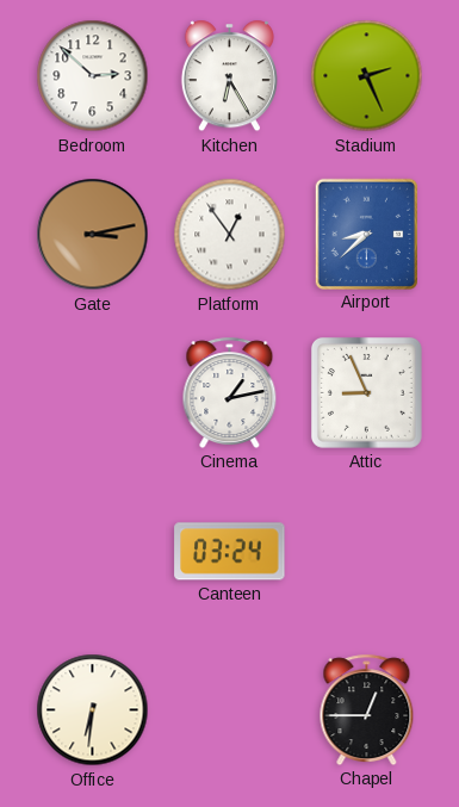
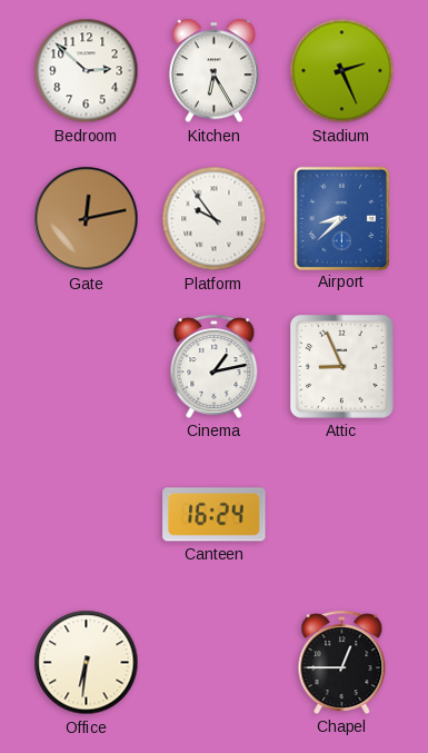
Gate: 3:13 -> 12:13
Platform: 12:54 -> 9:54
Canteen: 03:24 -> 16:24
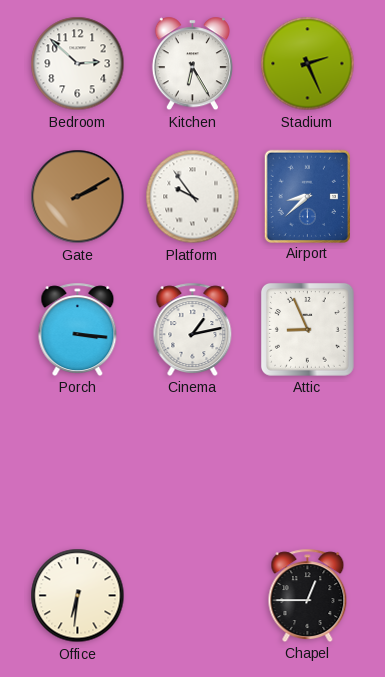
Gate: 12:13 -> 2:10
Porch: none -> 3:16
Canteen: 16:24 -> none
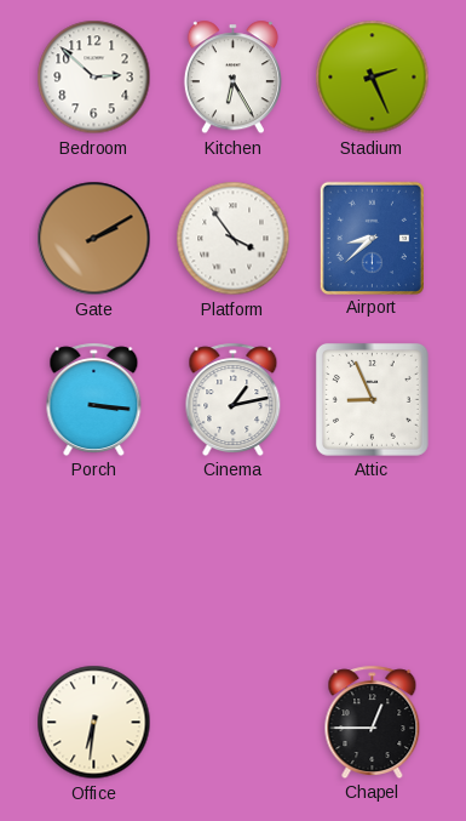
Platform: 9:54 -> 3:54
